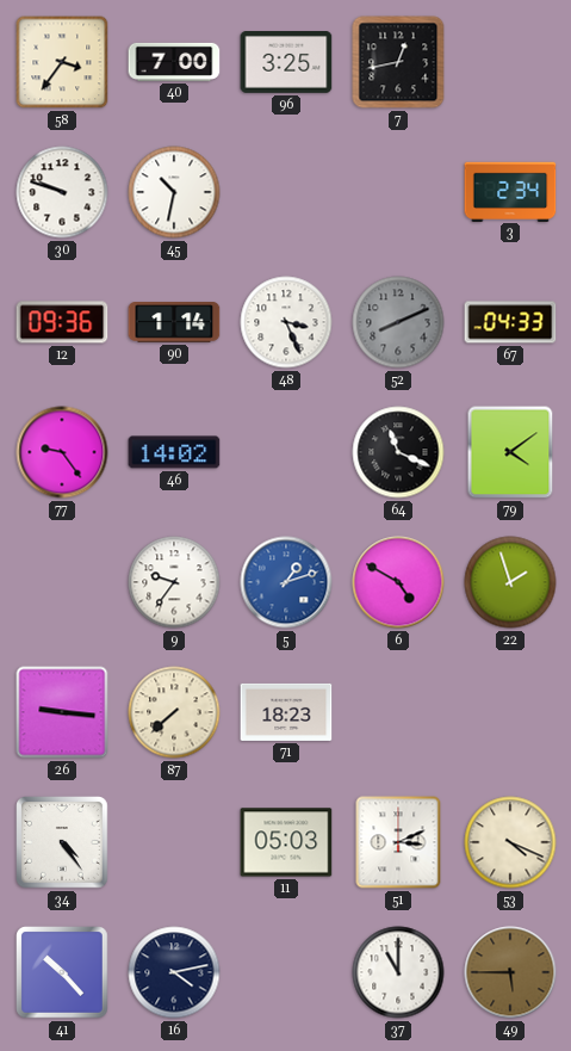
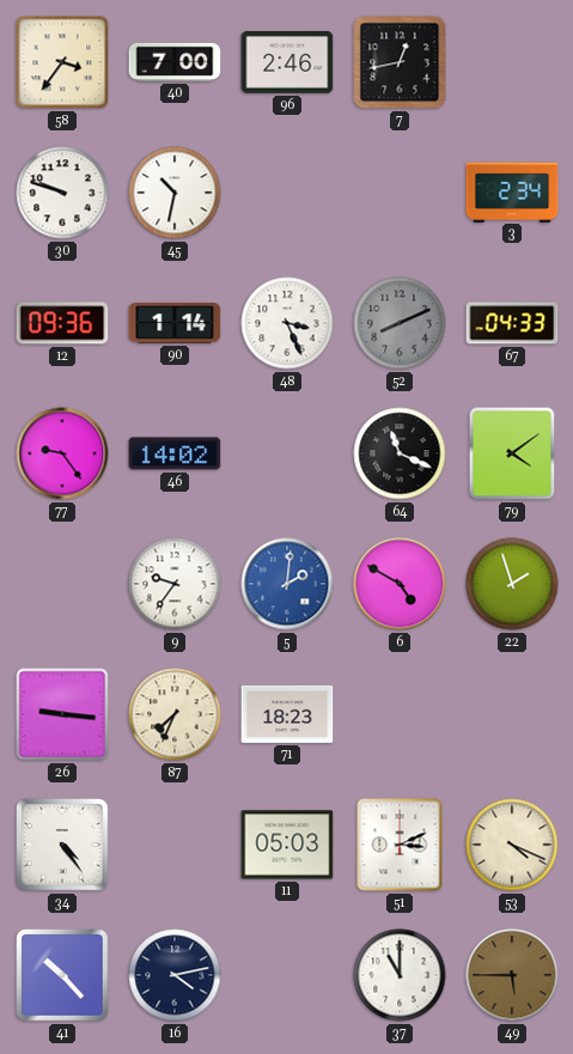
96: 3:25 -> 2:46
5: 1:12 -> 2:01
87: 7:38 -> 7:34
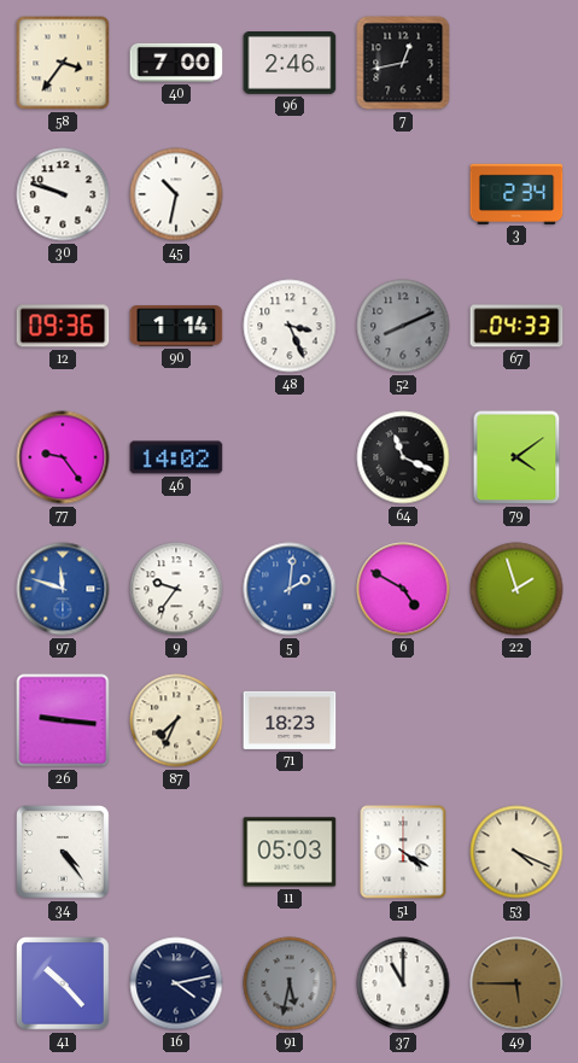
97: none -> 11:48
51: 3:11 -> 4:20
91: none -> 5:32
